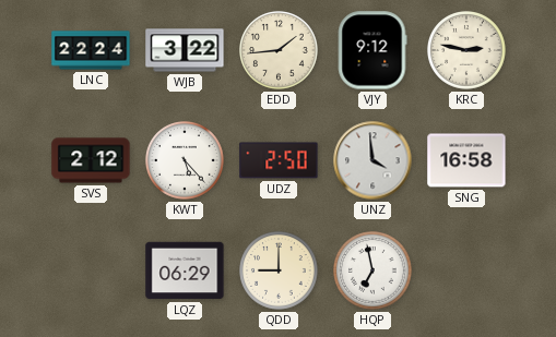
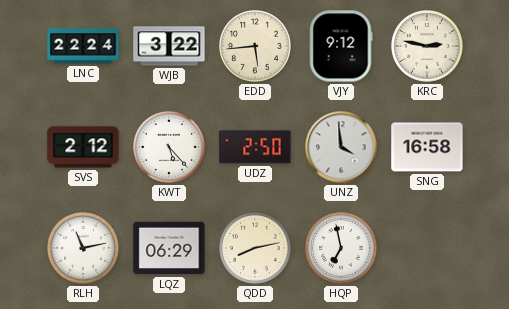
EDD: 1:44 -> 5:44
RLH: none -> 11:13
QDD: 9:00 -> 8:13
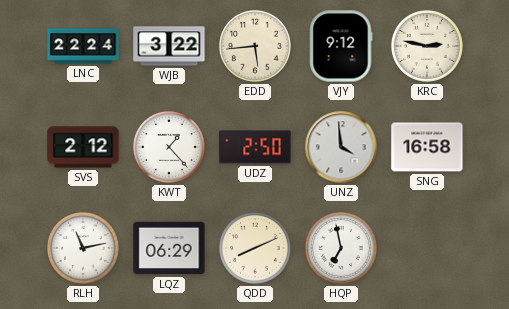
KWT: 5:23 -> 1:23
QDD: 8:13 -> 8:11
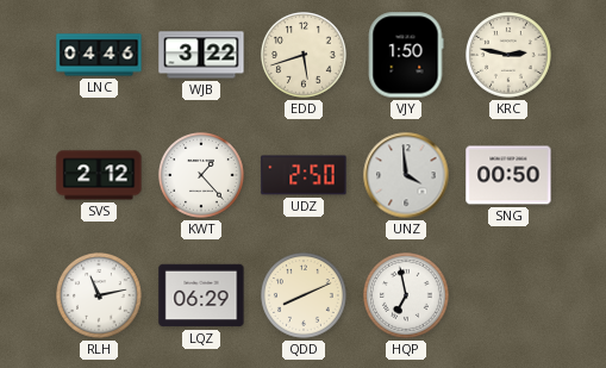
LNC: 22:24 -> 04:46
EDD: 5:44 -> 5:42
VJY: 9:12 -> 1:50
SNG: 16:58 -> 00:50
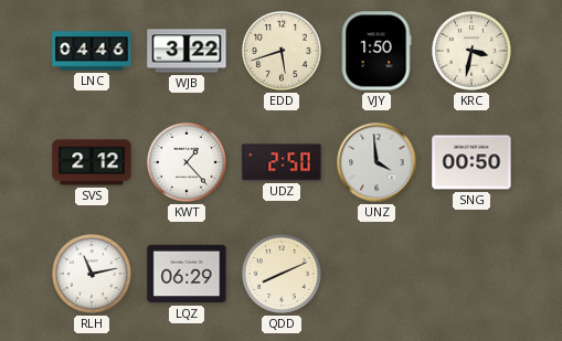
KRC: 2:47 -> 3:32
HQP: 6:58 -> none
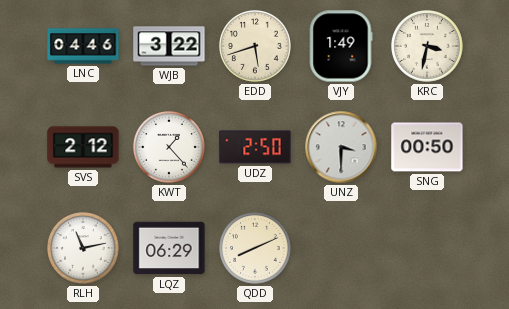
VJY: 1:50 -> 1:49
UNZ: 3:59 -> 3:30
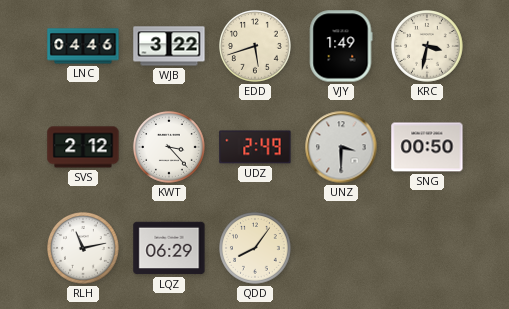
KWT: 1:23 -> 3:23
UDZ: 2:50 -> 2:49
QDD: 8:11 -> 8:06
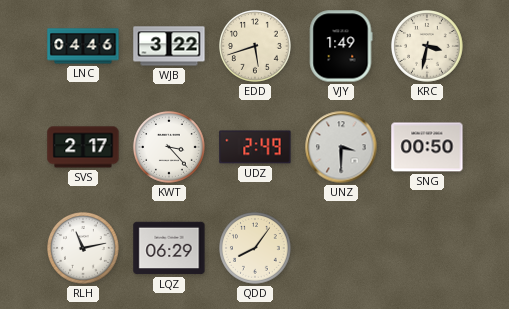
SVS: 2:12 -> 2:17
